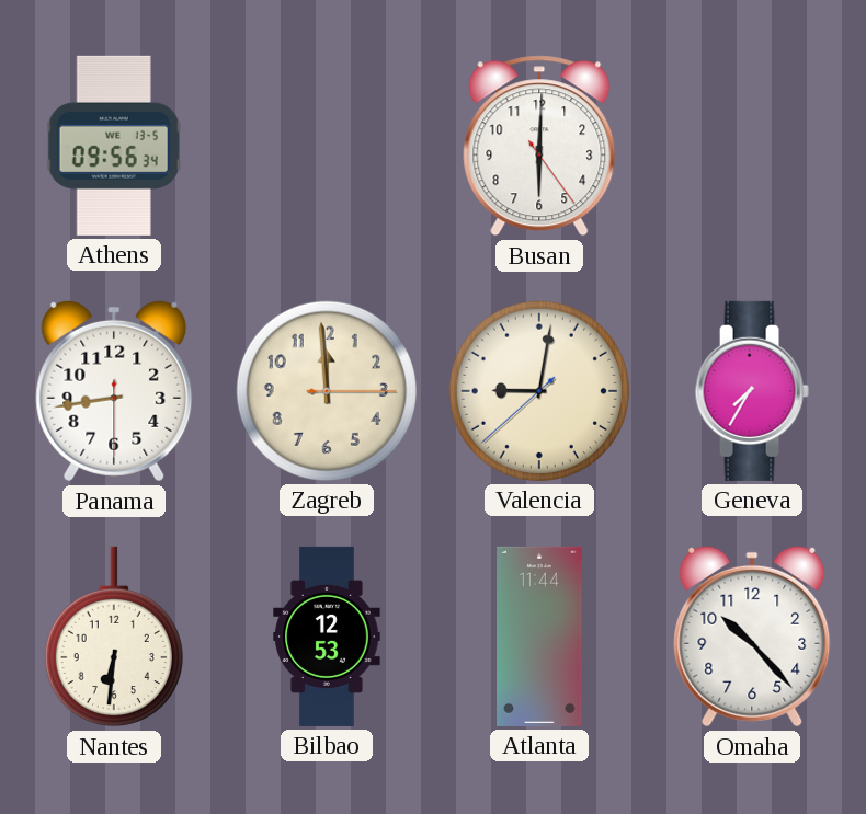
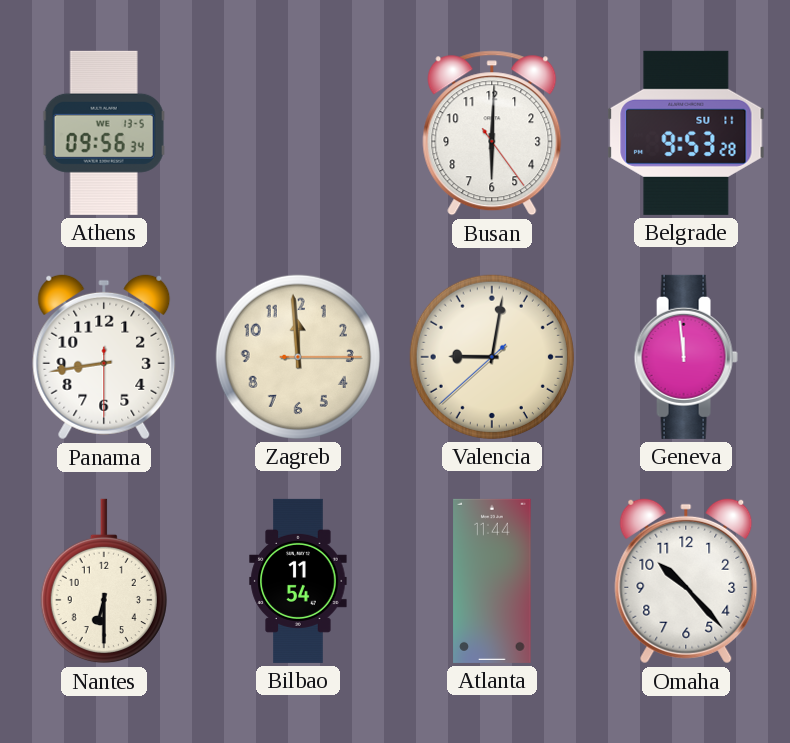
Belgrade: none -> 9:53
Geneva: 7:35 -> 11:59
Nantes: 6:31 -> 6:30
Bilbao: 12:53 -> 11:54
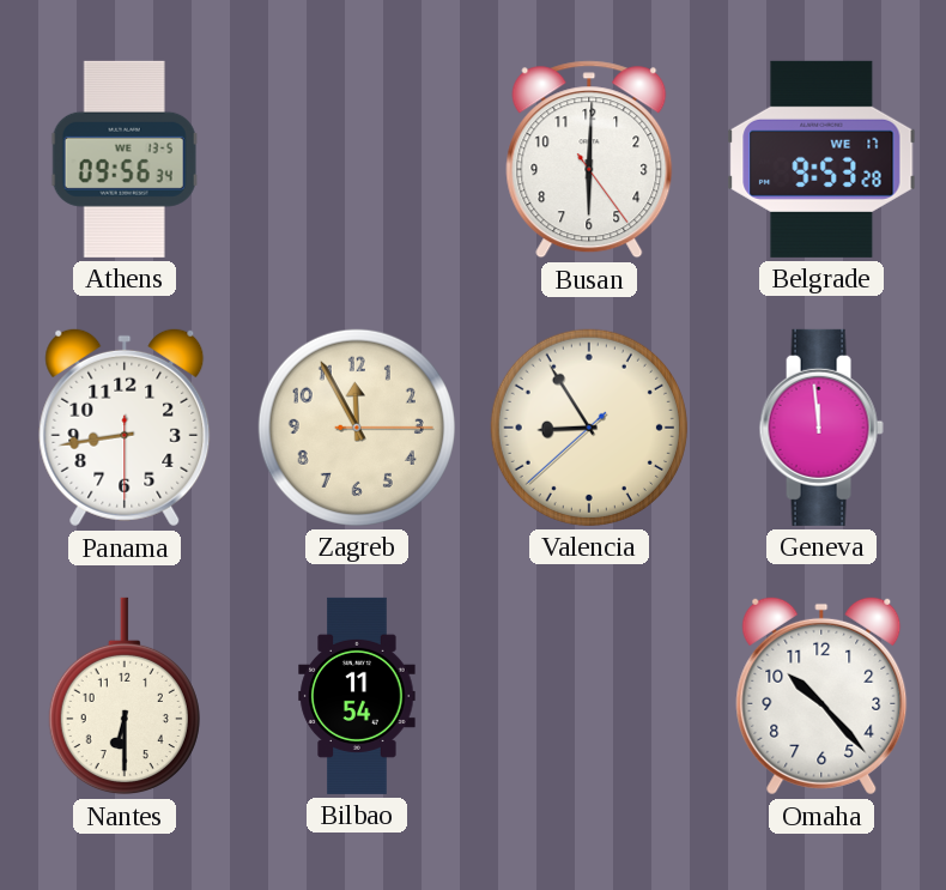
Belgrade date: SU 11 -> WE 17
Zagreb: 11:59 -> 11:55
Valencia: 9:01 -> 8:54
Atlanta: 11:44 -> none
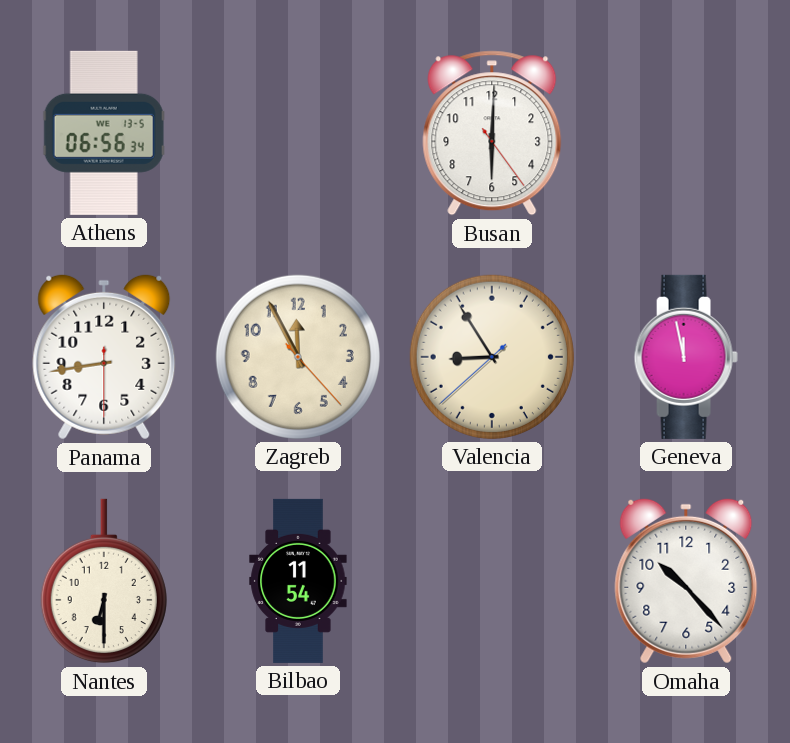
Athens: 09:56 -> 06:56
Belgrade: 9:53 -> none
Zagreb: 11:55:15 -> 11:55:23
Geneva: 11:59 -> 11:58
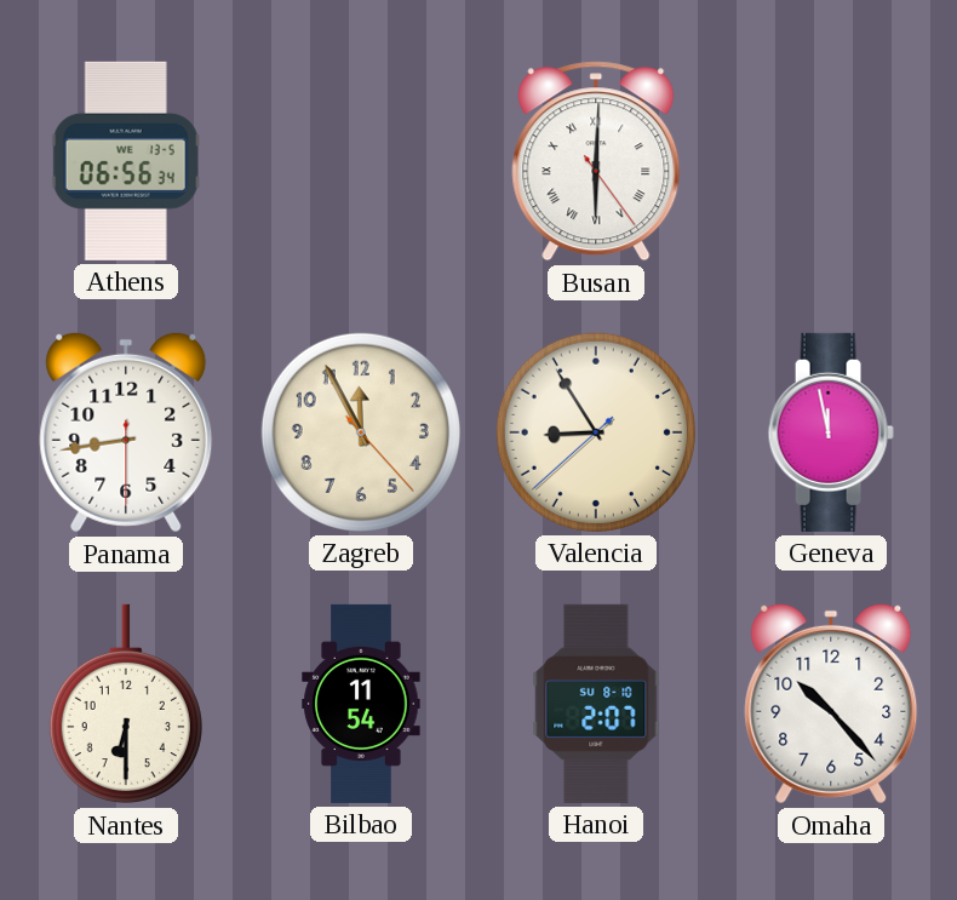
Busan numerals: Arabic -> Roman
Hanoi: none -> 2:07
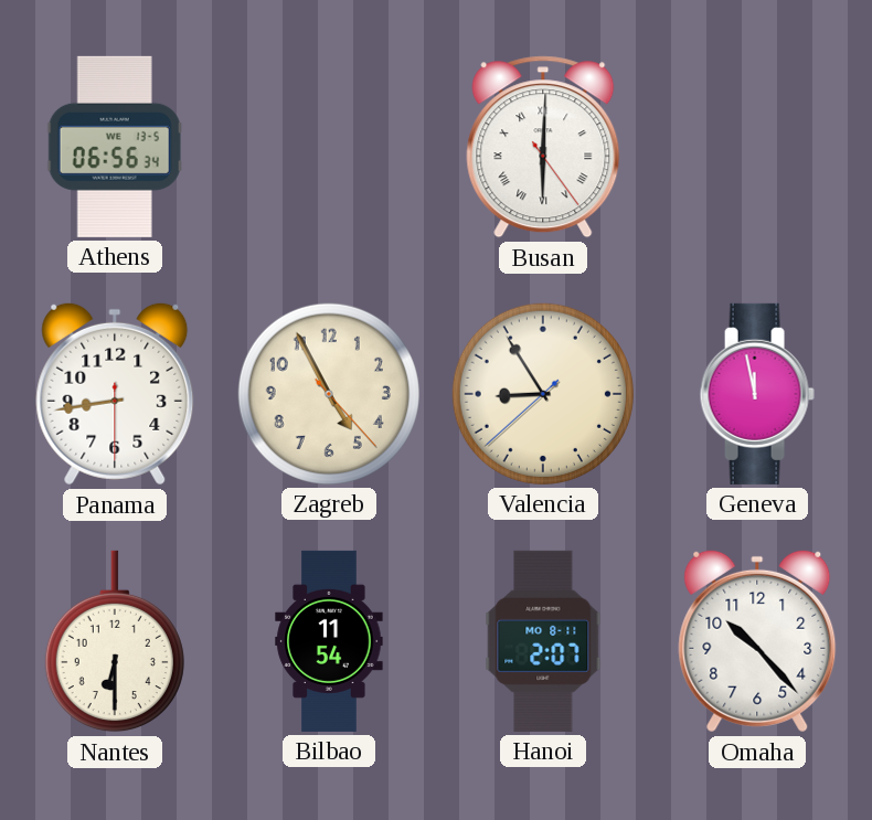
Zagreb: 11:55 -> 4:55
Hanoi date: SU 8-10 -> MO 8-11
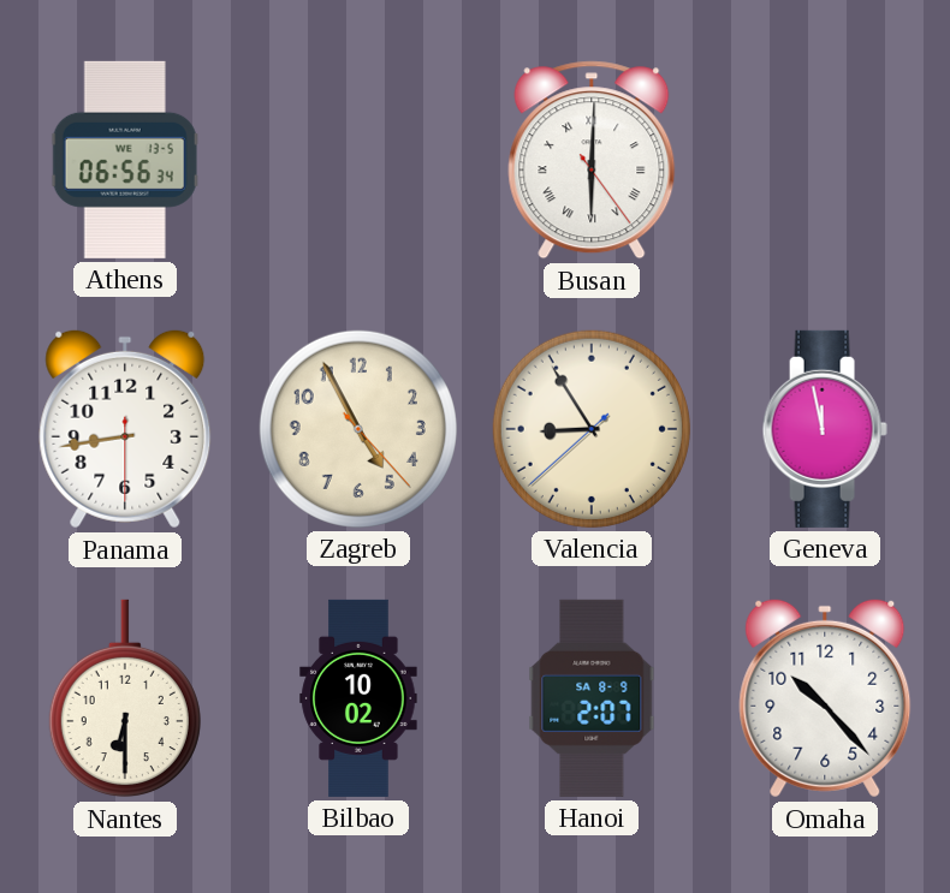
Bilbao: 11:54 -> 10:02
Hanoi date: MO 8-11 -> SA 8-9
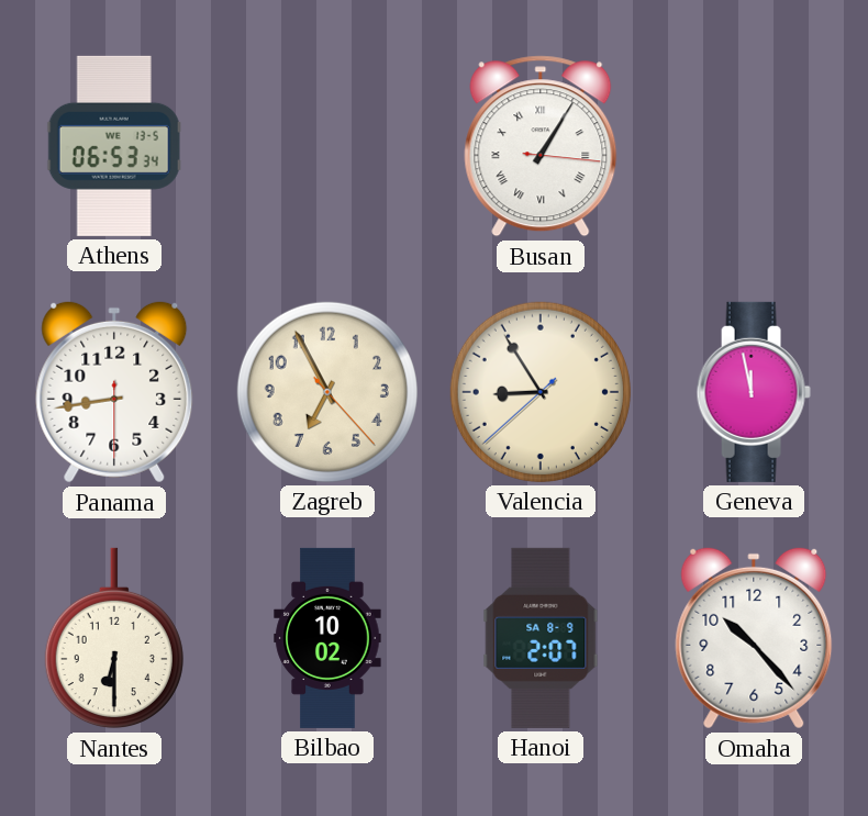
Athens: 06:56 -> 06:53
Busan: 6:00 -> 1:05
Zagreb: 4:55 -> 6:55
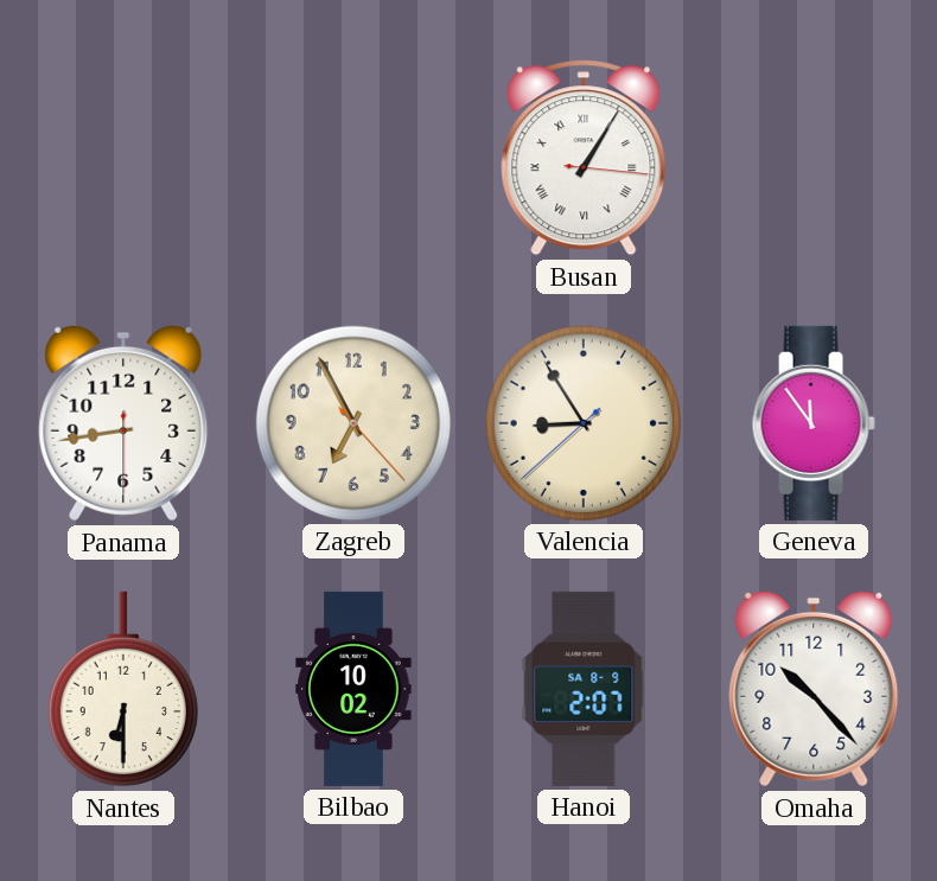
Athens: 06:53 -> none
Geneva: 11:58 -> 11:54
